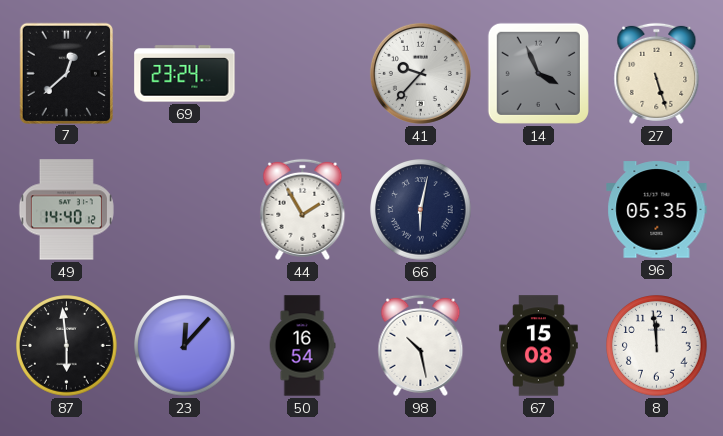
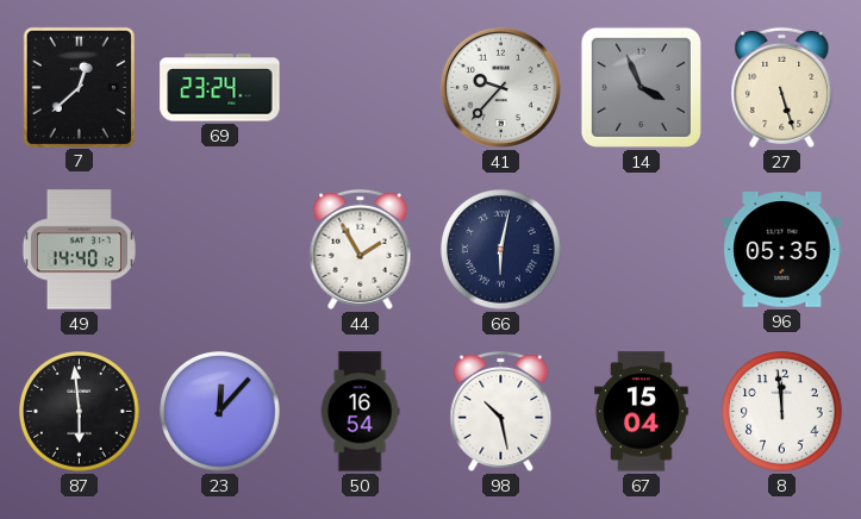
67: 15:08 -> 15:04
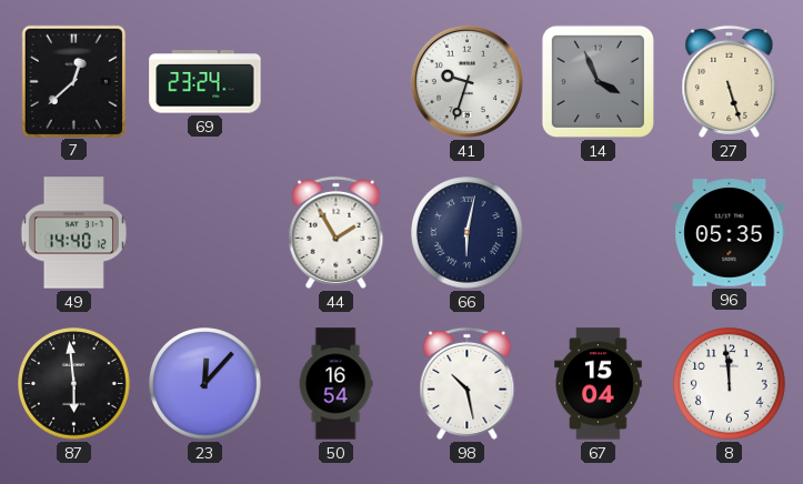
41: 9:37 -> 9:33
